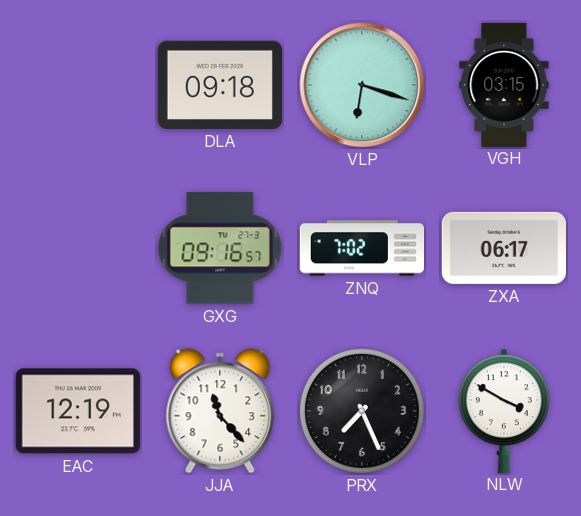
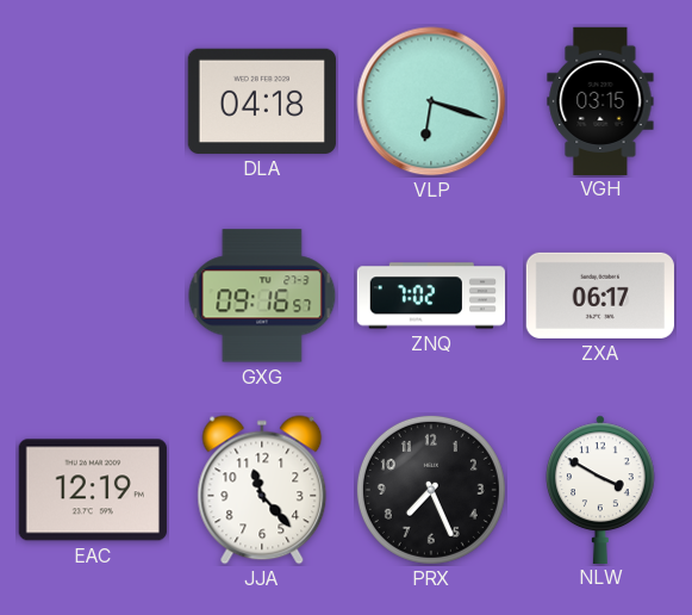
DLA: 09:18 -> 04:18
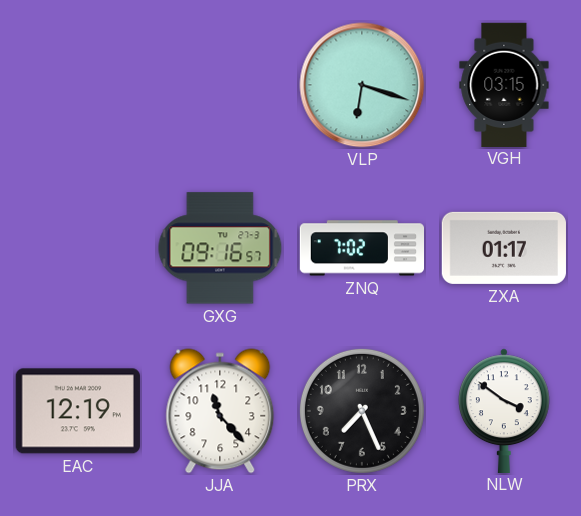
DLA: 04:18 -> none
ZXA: 06:17 -> 01:17
NLW: 3:50 -> 3:51
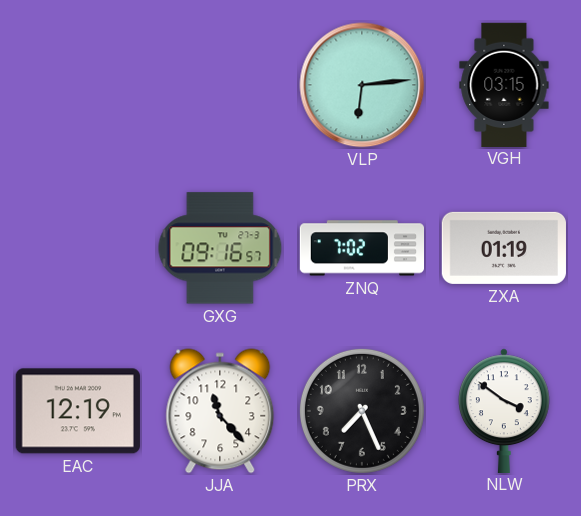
VLP: 6:18 -> 6:14
ZXA: 01:17 -> 01:19
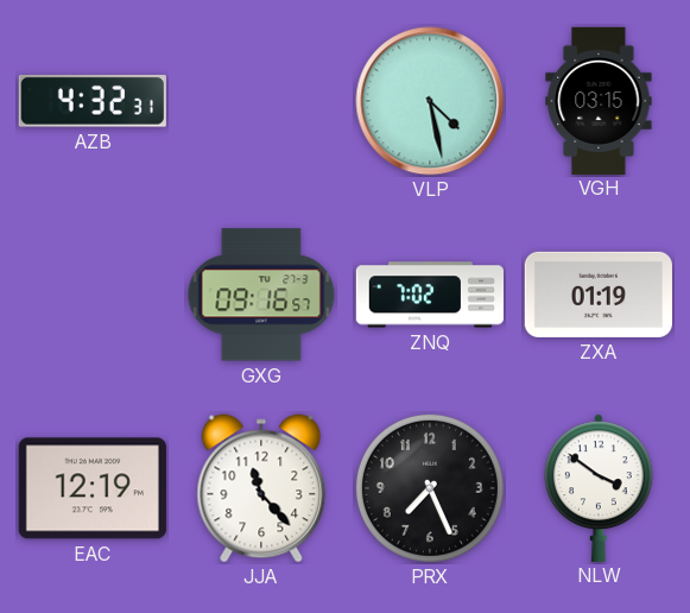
AZB: none -> 4:32
VLP: 6:14 -> 4:28
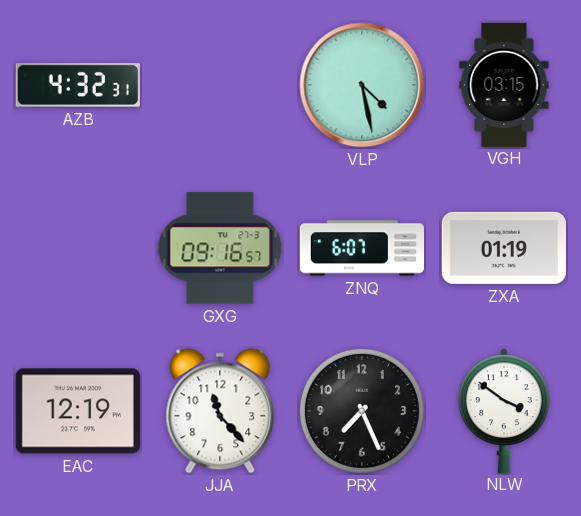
ZNQ: 7:02 -> 6:07
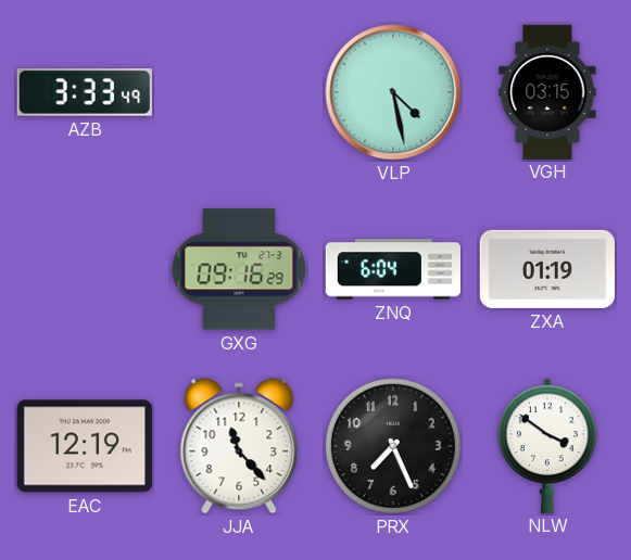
AZB: 4:32 -> 3:33
GXG: 09:16:57 -> 09:16:29
ZNQ: 6:07 -> 6:04
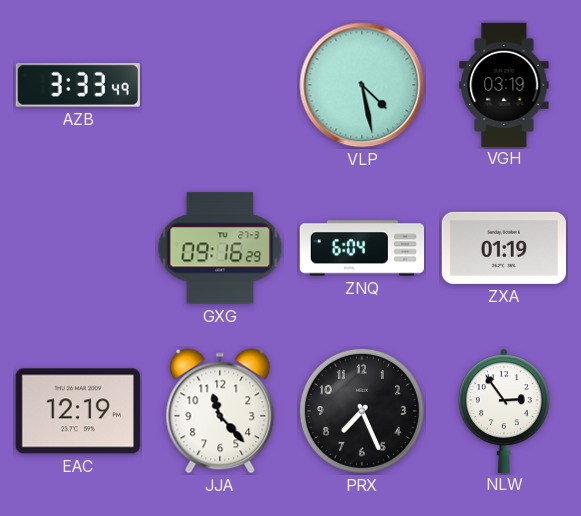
VGH: 03:15 -> 03:19
NLW: 3:51 -> 2:54
